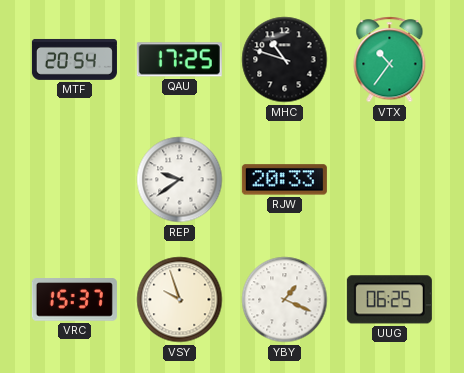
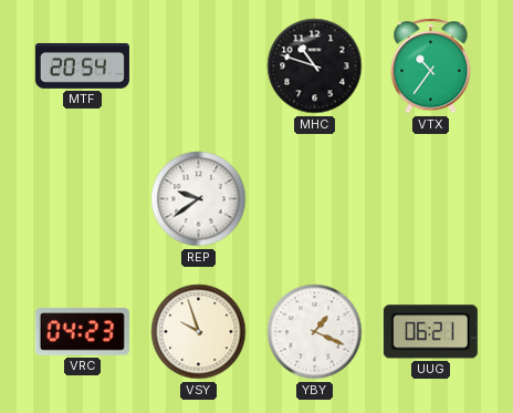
QAU: 17:25 -> none
RJW: 20:33 -> none
VRC: 15:37 -> 04:23
UUG: 06:25 -> 06:21
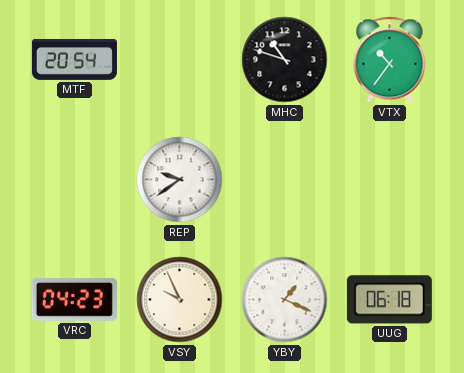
VSY: 9:57 -> 9:56
UUG: 06:21 -> 06:18
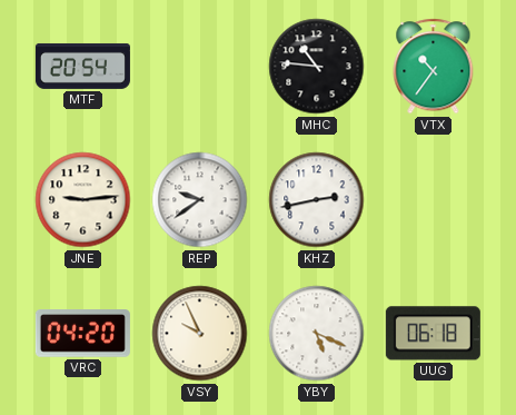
MHC: 10:48 -> 10:46
JNE: none -> 9:14
KHZ: none -> 2:43
VRC: 04:23 -> 04:20
YBY: 1:19 -> 5:19
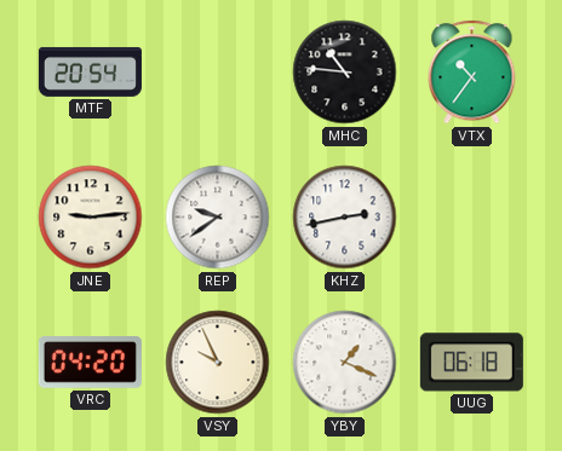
YBY: 5:19 -> 1:19
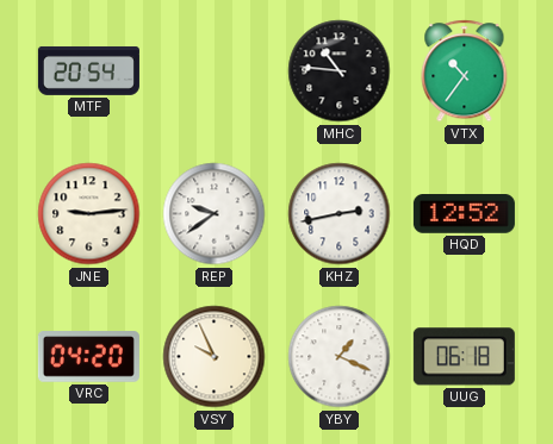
HQD: none -> 12:52
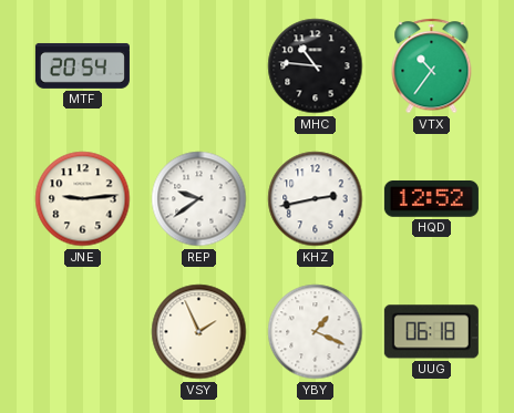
VRC: 04:20 -> none
VSY: 9:56 -> 1:56
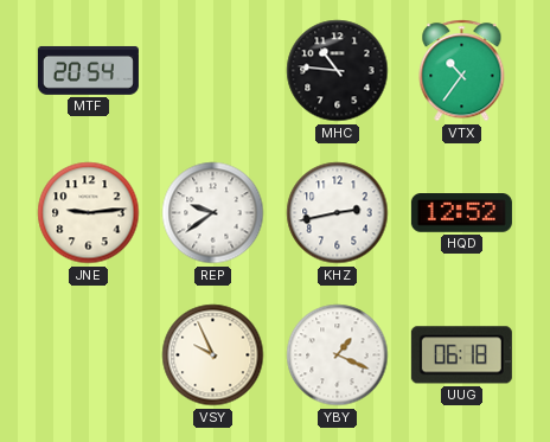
VSY: 1:56 -> 9:56
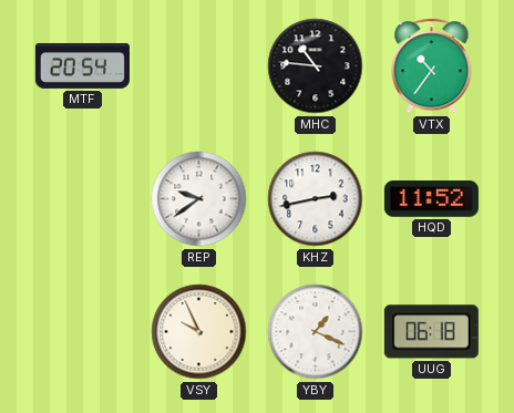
JNE: 9:14 -> none
HQD: 12:52 -> 11:52
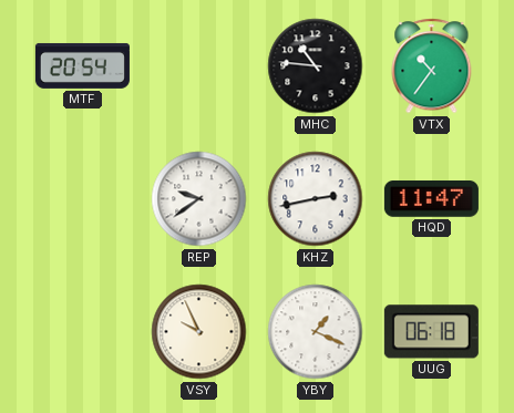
HQD: 11:52 -> 11:47
